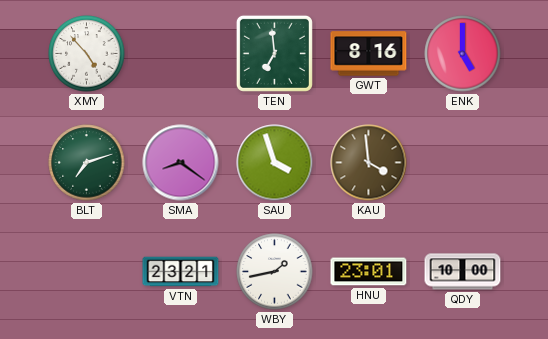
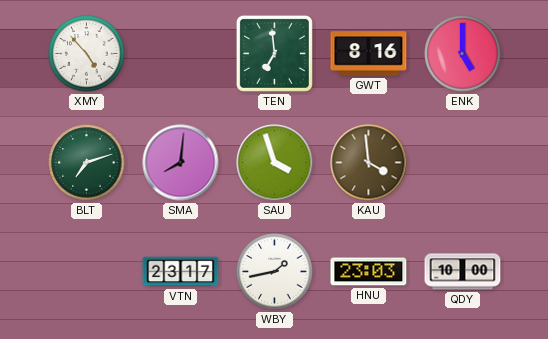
SMA: 8:21 -> 8:01
VTN: 23:21 -> 23:17
HNU: 23:01 -> 23:03
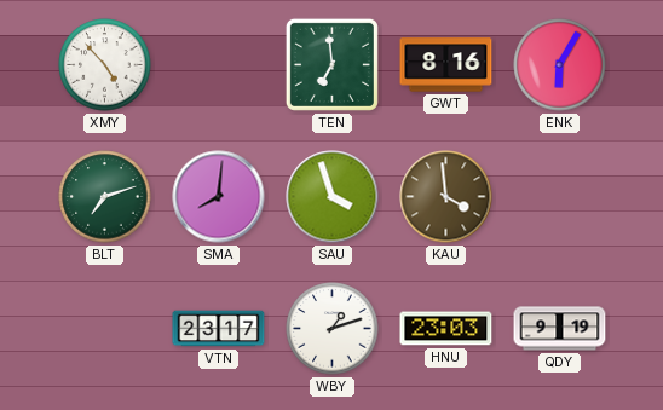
ENK: 5:00 -> 6:05
WBY: 1:43 -> 1:12
QDY: 10:00 -> 9:19
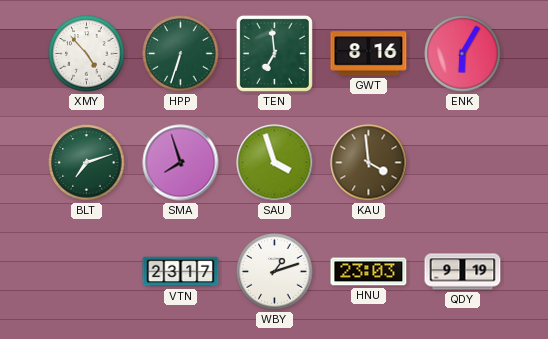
HPP: none -> 6:33
SMA: 8:01 -> 7:57
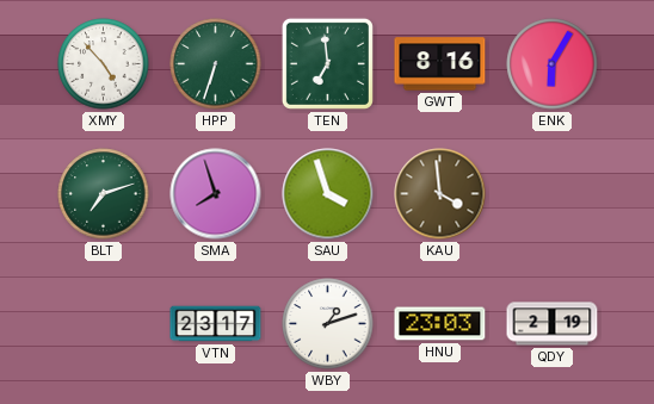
QDY: 9:19 -> 2:19
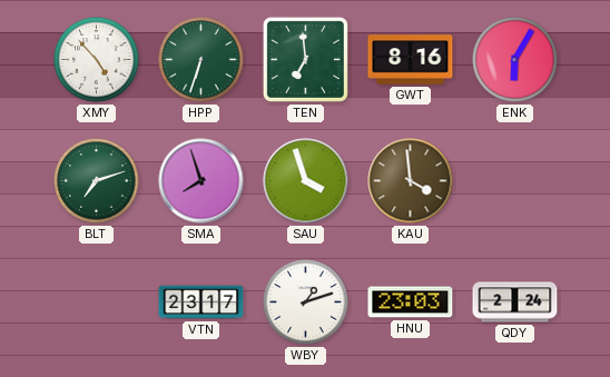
QDY: 2:19 -> 2:24
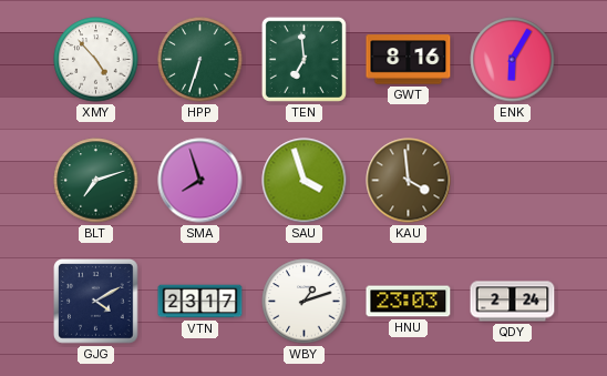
GJG: none -> 4:10
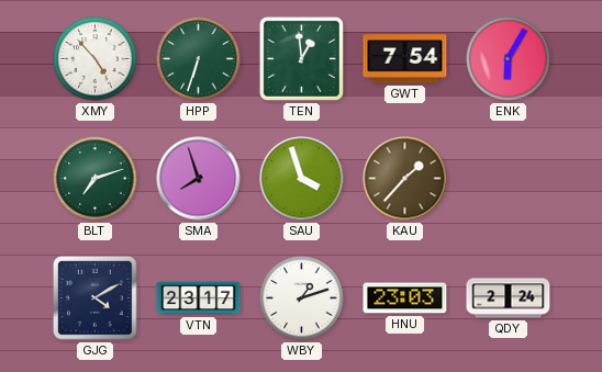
TEN: 6:59 -> 12:59
GWT: 8:16 -> 7:54
KAU: 3:59 -> 1:37
